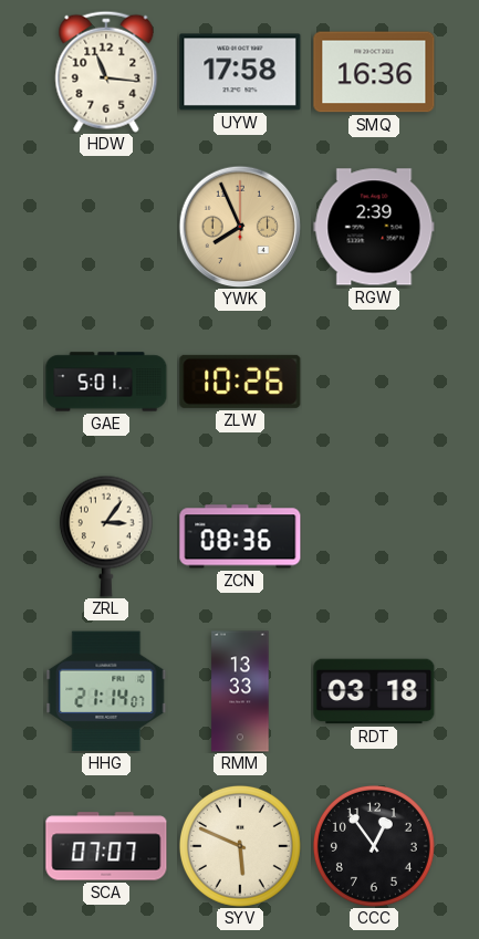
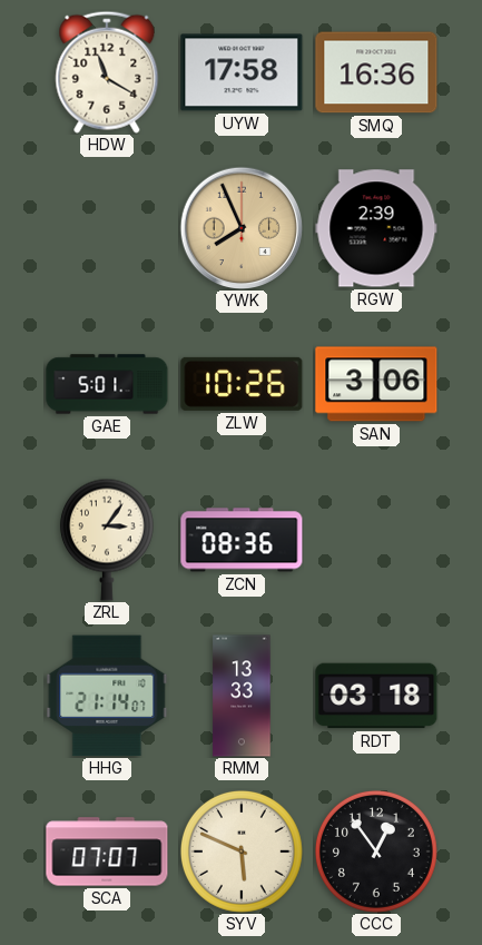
HDW: 11:16 -> 11:20
SAN: none -> 3:06
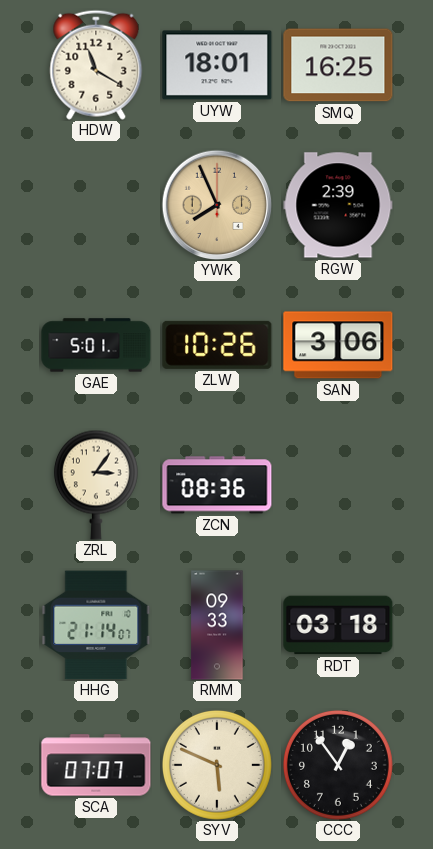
UYW: 17:58 -> 18:01
SMQ: 16:36 -> 16:25
RMM: 13:33 -> 09:33
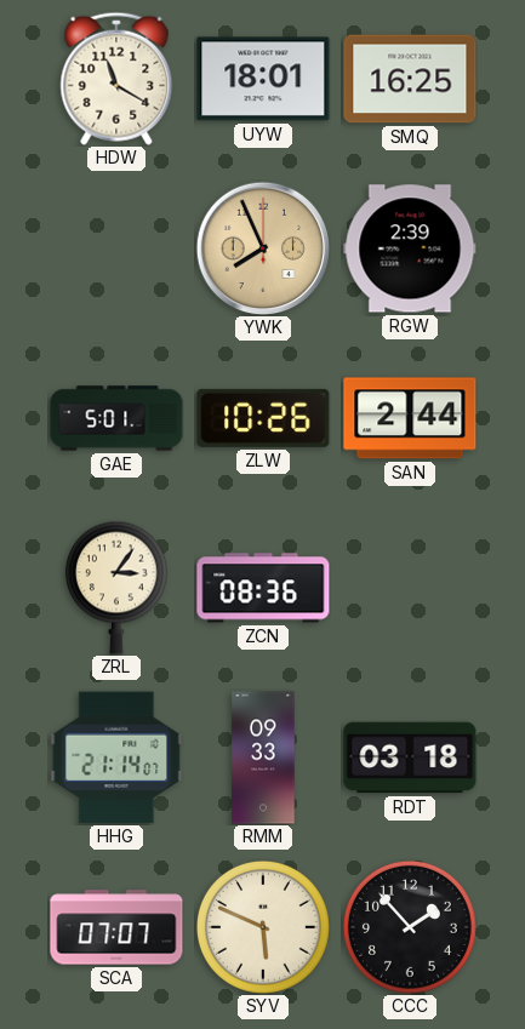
SAN: 3:06 -> 2:44
CCC: 12:54 -> 1:53
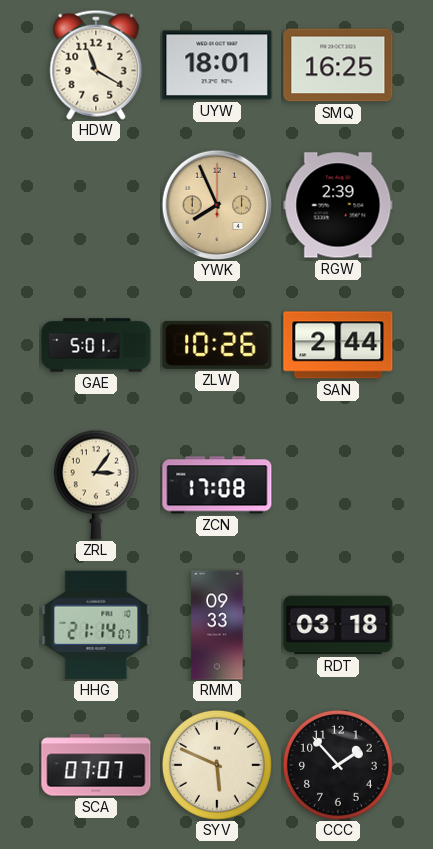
ZCN: 08:36 -> 17:08
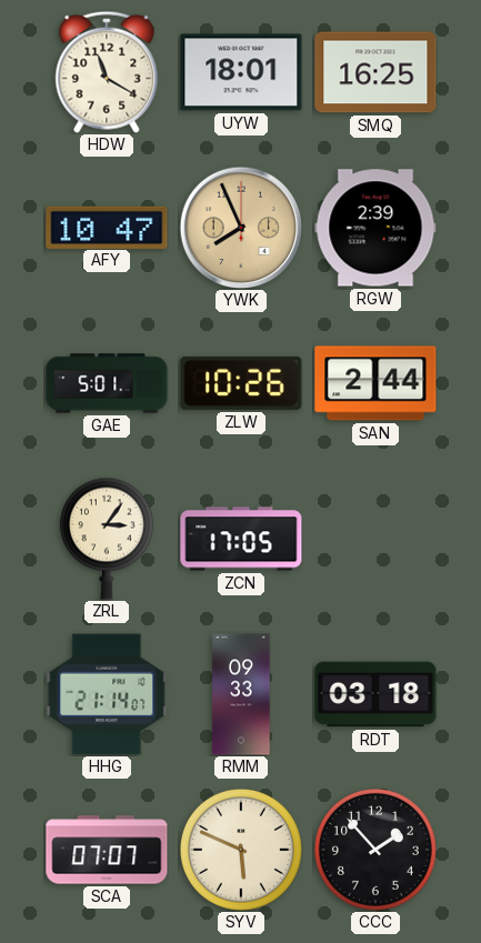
AFY: none -> 10:47
ZCN: 17:08 -> 17:05
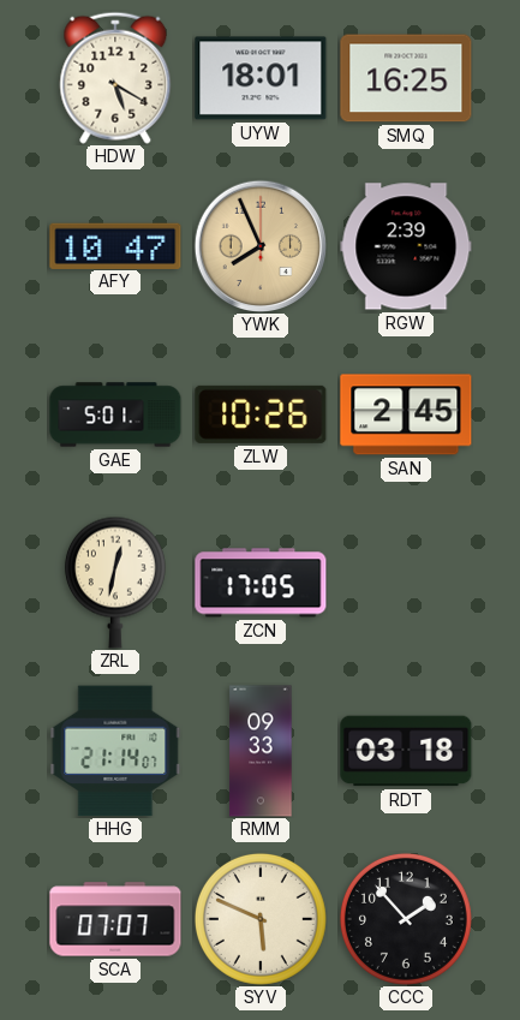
HDW: 11:20 -> 5:20
SAN: 2:44 -> 2:45
ZRL: 3:06 -> 12:32
